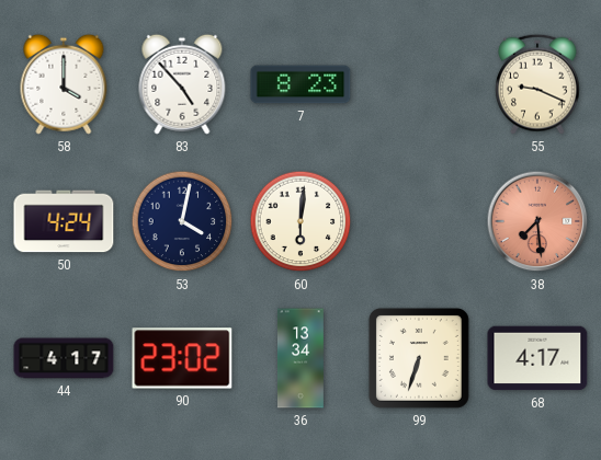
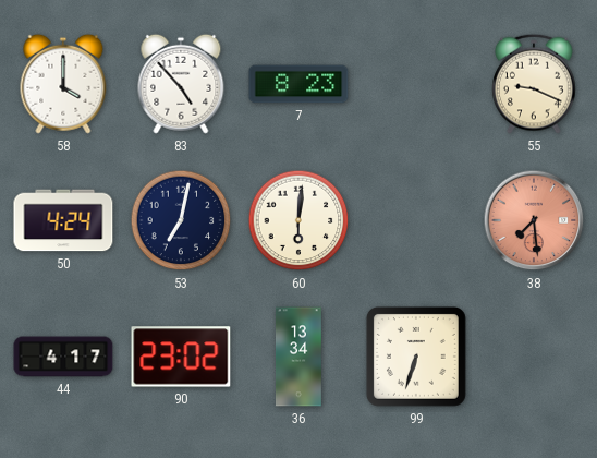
53: 4:02 -> 7:02
68: 4:17 -> none
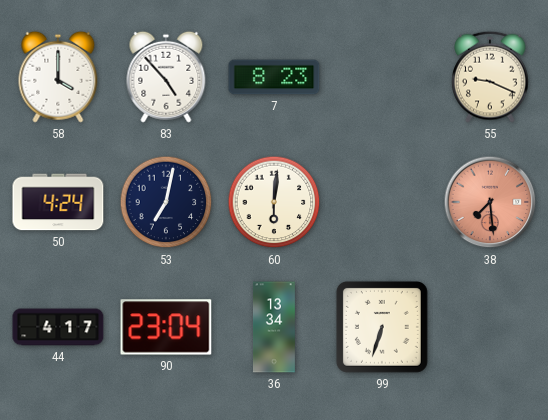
90: 23:02 -> 23:04
